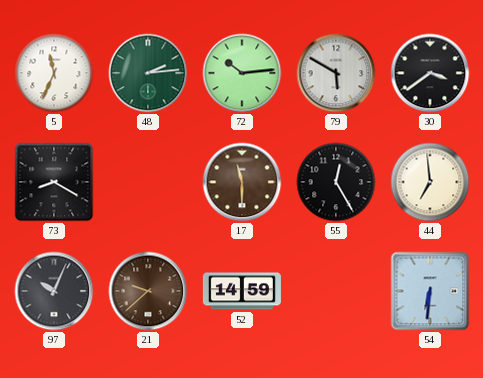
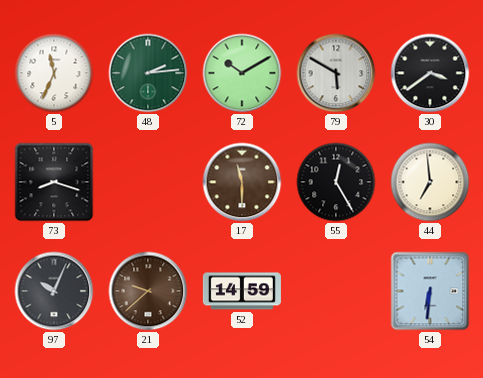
72: 10:14 -> 10:10
73: 8:20 -> 8:18
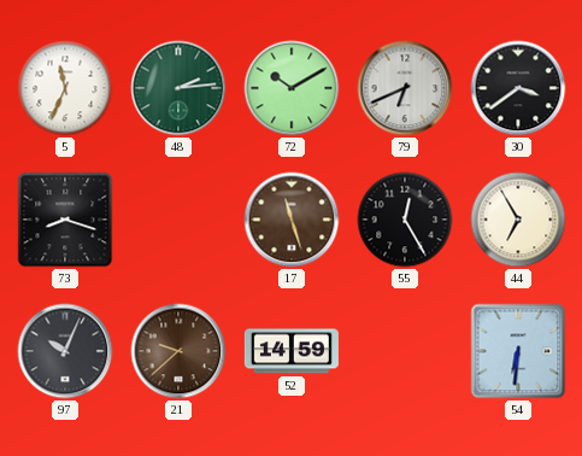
79: 5:50 -> 6:41
17: 11:30 -> 11:27
44: 6:59 -> 6:55
